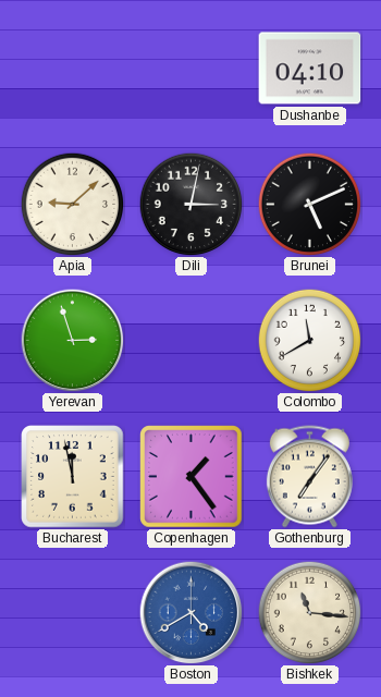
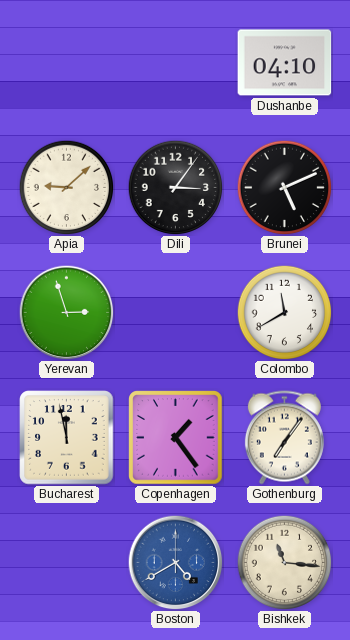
Dili: 3:02 -> 3:06
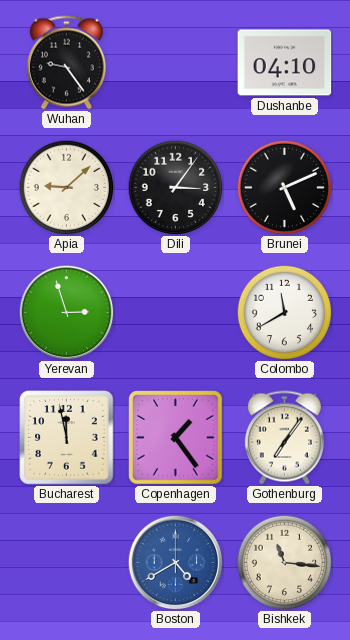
Wuhan: none -> 9:24
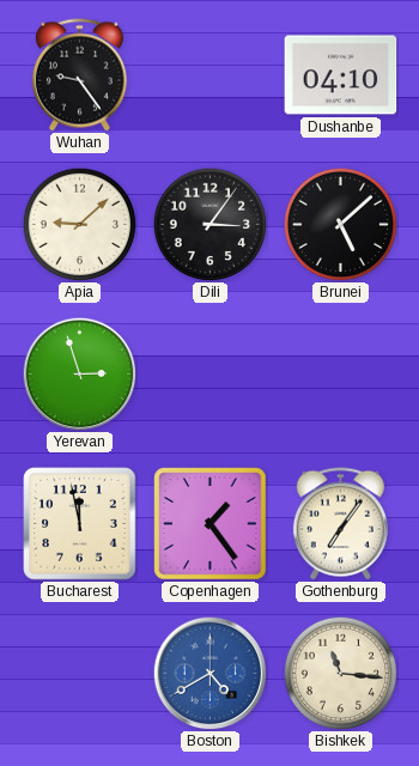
Brunei: 5:11 -> 5:08
Colombo: 11:40 -> none
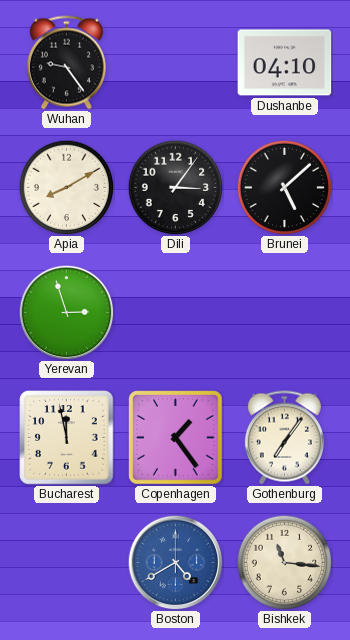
Apia: 9:08 -> 8:10
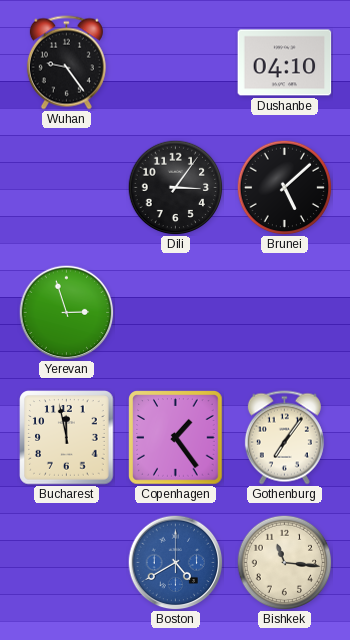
Apia: 8:10 -> none
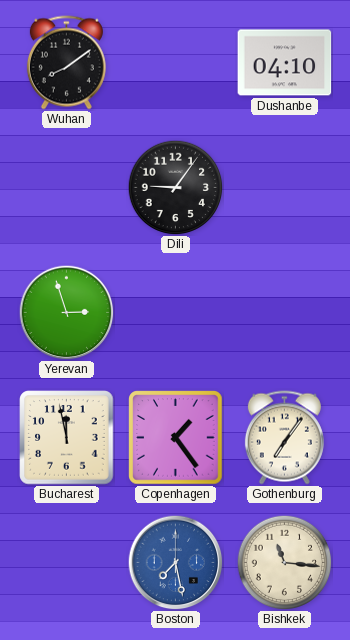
Wuhan: 9:24 -> 8:09
Dili: 3:06 -> 9:06
Brunei: 5:08 -> none
Boston: 4:40 -> 7:28
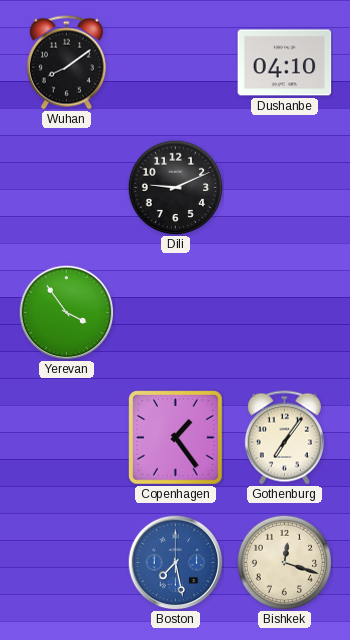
Dili: 9:06 -> 9:11
Yerevan: 2:57 -> 3:54
Bucharest: 11:58 -> none
Bishkek: 11:16 -> 12:18
